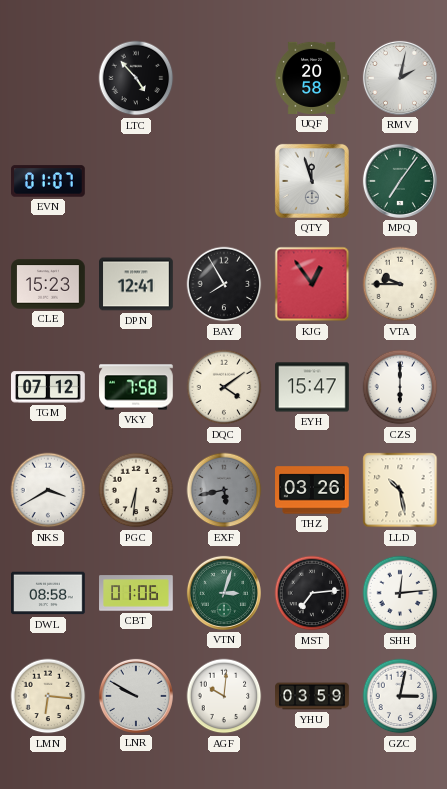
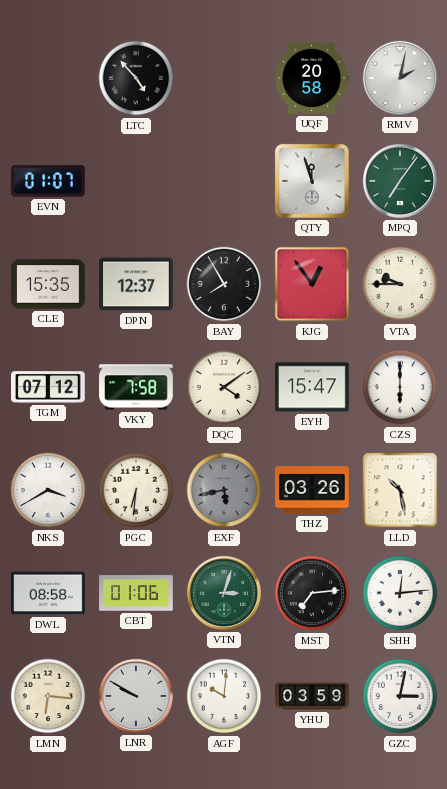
CLE: 15:23 -> 15:35
DPN: 12:41 -> 12:37
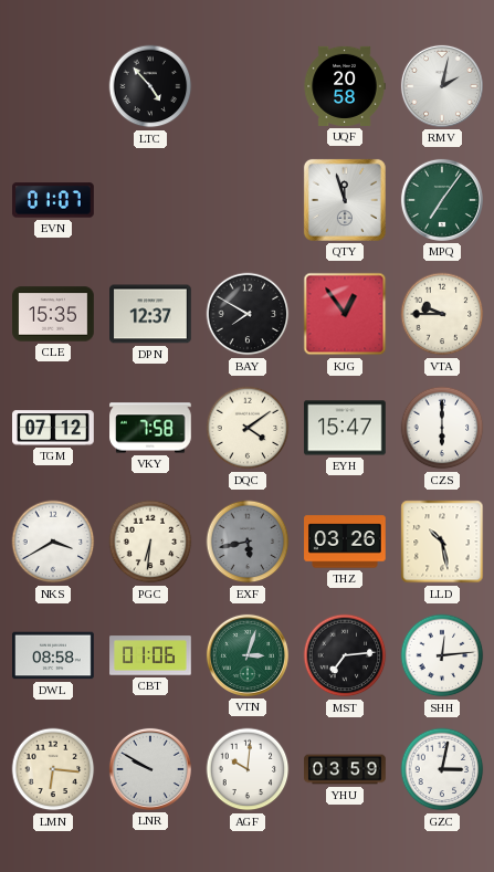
BAY: 7:55 -> 7:50
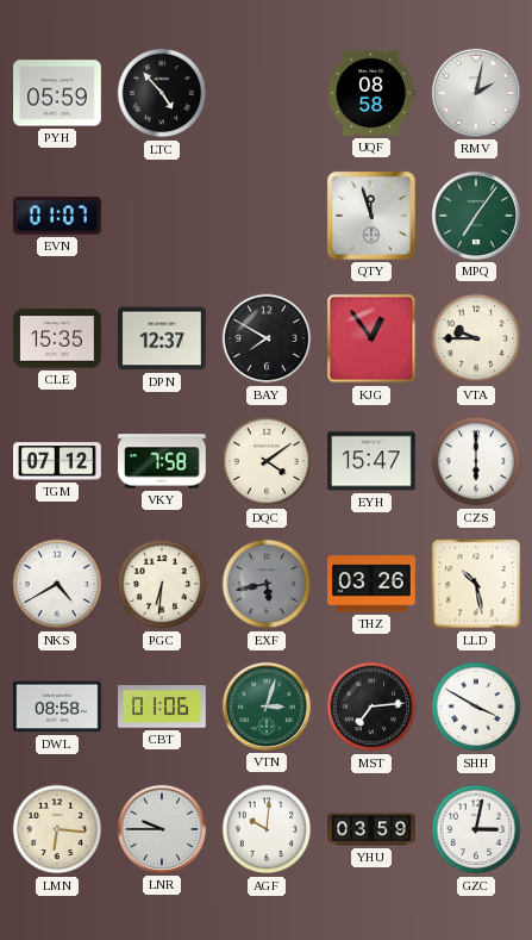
PYH: none -> 05:59
UQF: 20:58 -> 08:58
NKS: 3:40 -> 4:40
SHH: 12:14 -> 3:50
LNR: 9:50 -> 9:45
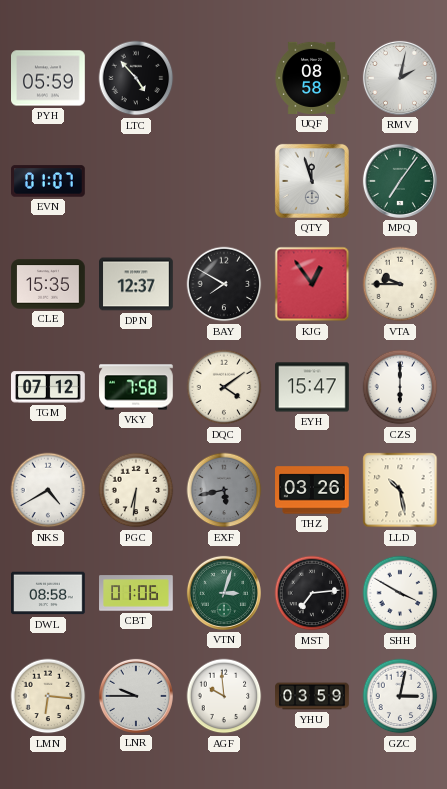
AGF: 10:01 -> 9:59
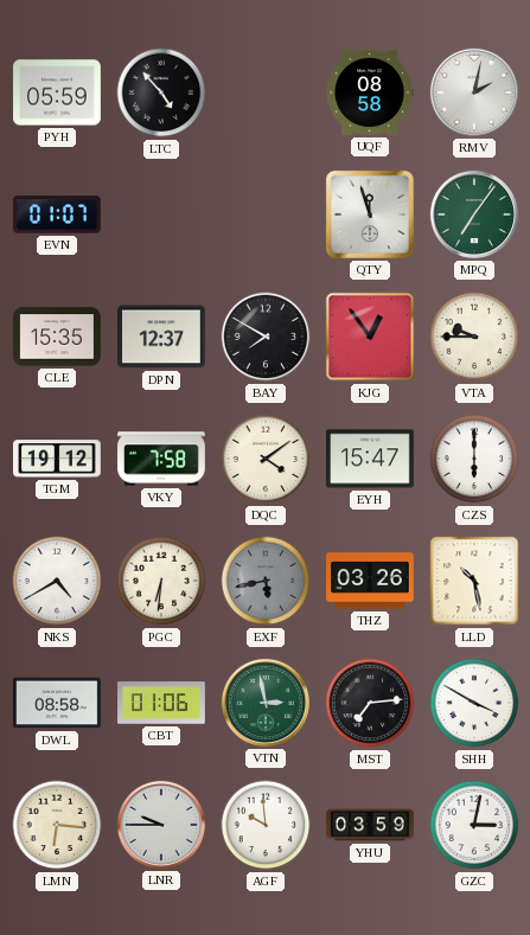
TGM: 07:12 -> 19:12
VTN: 3:03 -> 2:58
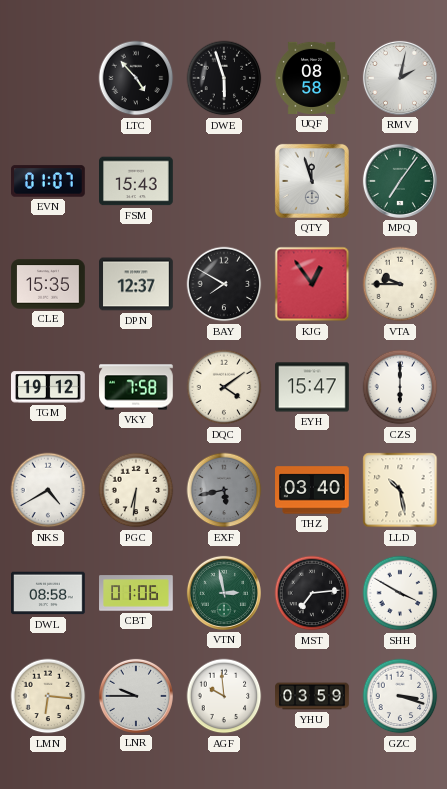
PYH: 05:59 -> none
DWE: none -> 5:57
FSM: none -> 15:43
THZ: 03:26 -> 03:40
GZC: 3:02 -> 3:18
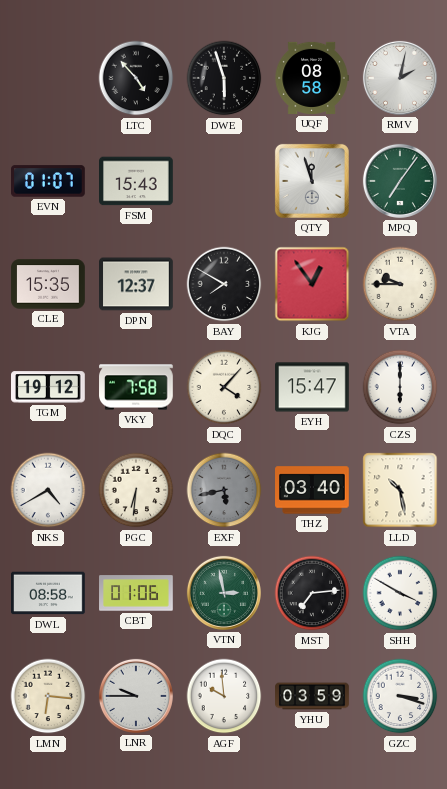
DQC: 4:09 -> 4:07
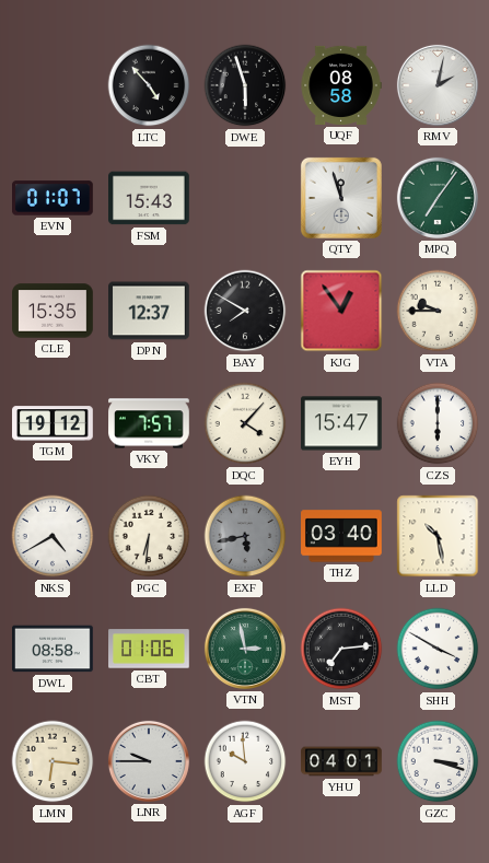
VKY: 7:58 -> 7:57
YHU: 03:59 -> 04:01
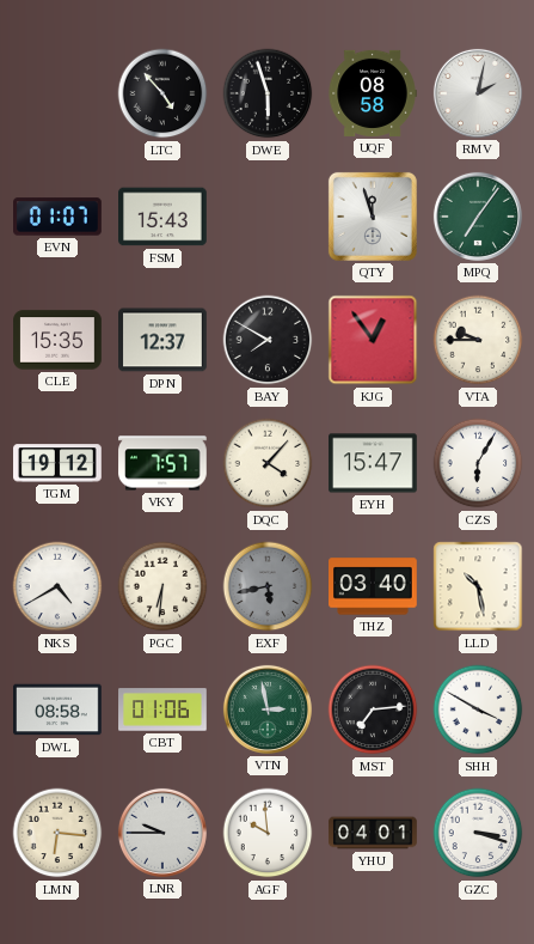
CZS: 6:00 -> 6:05
